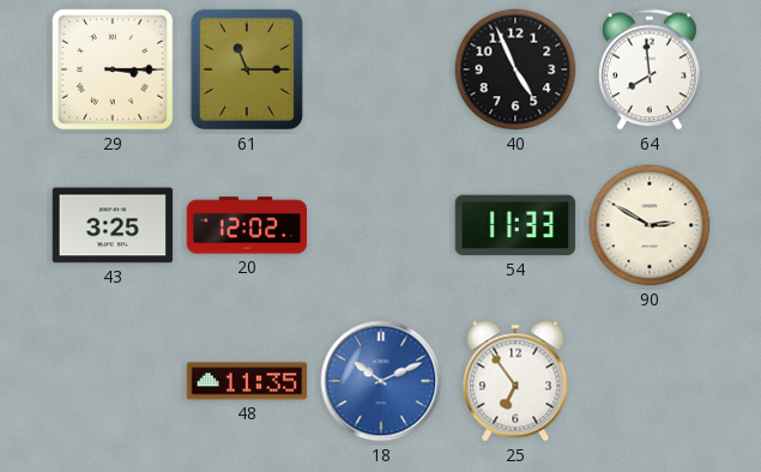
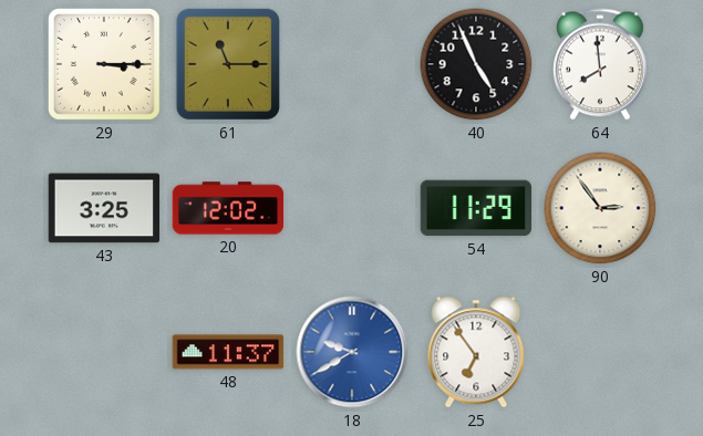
54: 11:33 -> 11:29
90: 2:50 -> 2:54
48: 11:35 -> 11:37
18: 10:11 -> 9:40
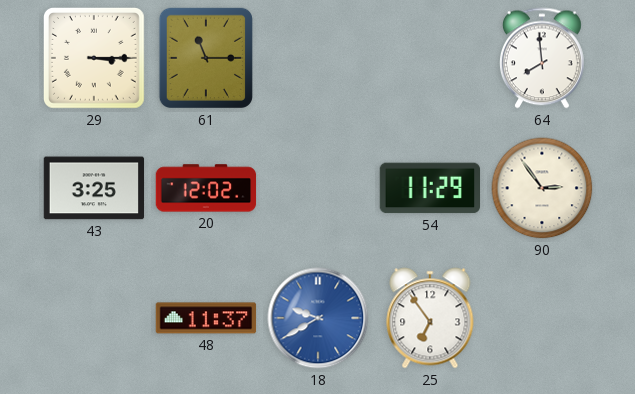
40: 4:56 -> none
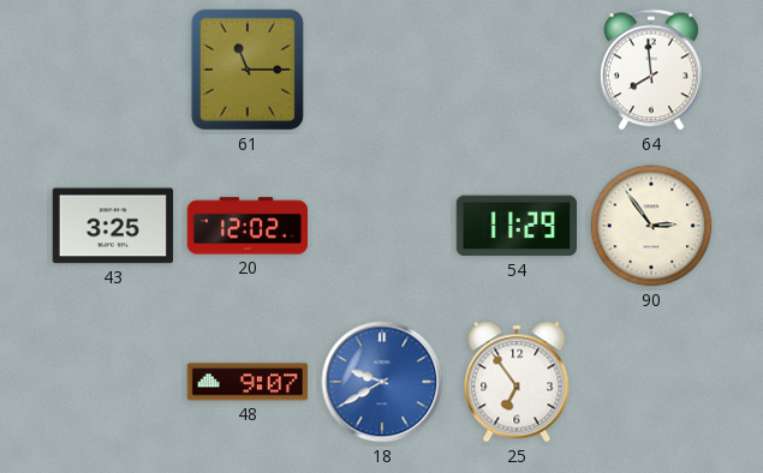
29: 3:15 -> none
48: 11:37 -> 9:07
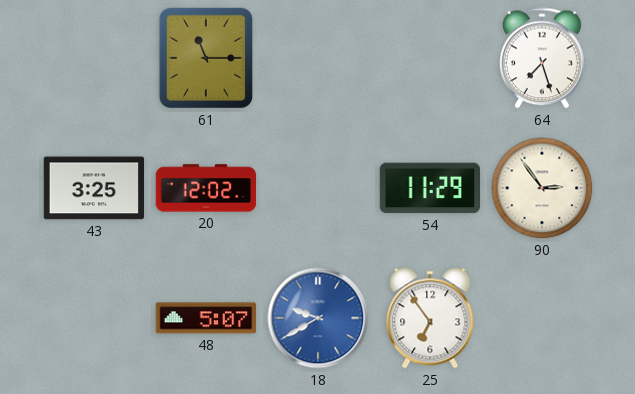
64: 7:59 -> 7:27
48: 9:07 -> 5:07
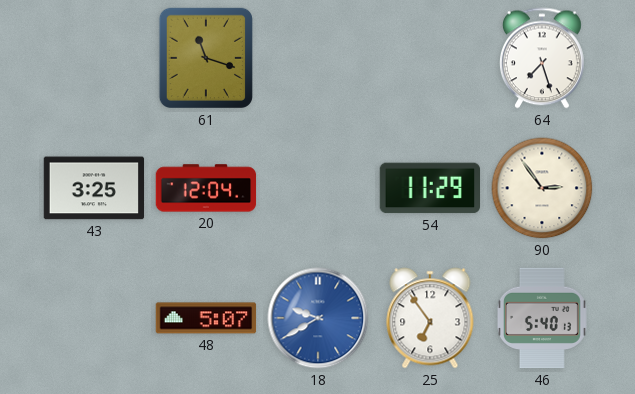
61: 11:15 -> 11:18
20: 12:02 -> 12:04
46: none -> 5:40
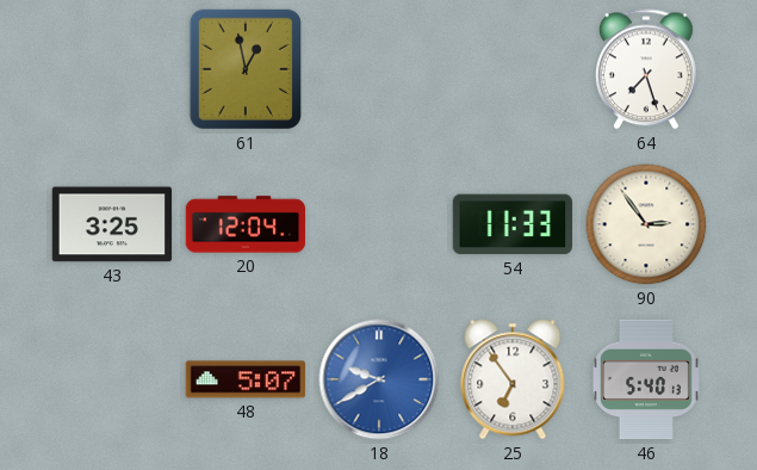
61: 11:18 -> 12:58
54: 11:29 -> 11:33
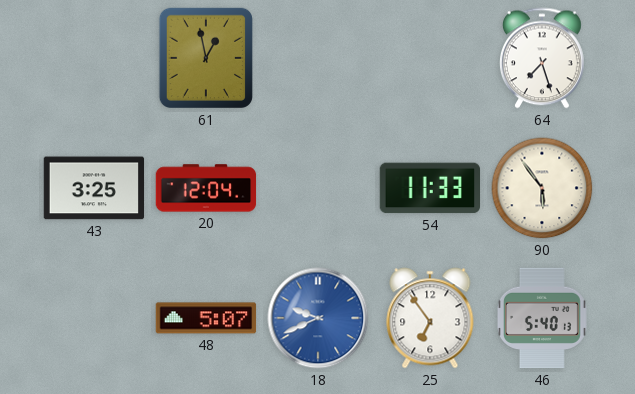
90: 2:54 -> 5:54
18: 9:40 -> 9:41
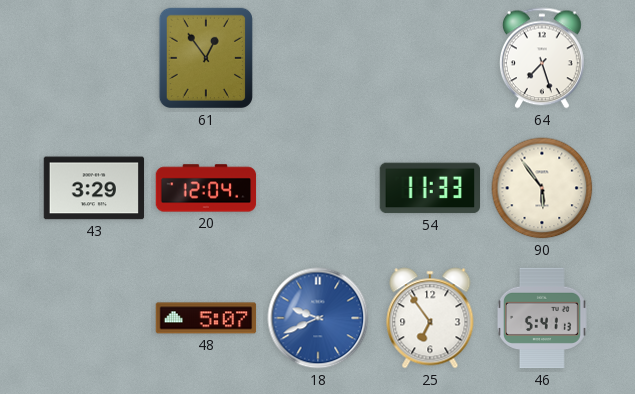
61: 12:58 -> 12:54
43: 3:25 -> 3:29
46: 5:40 -> 5:41
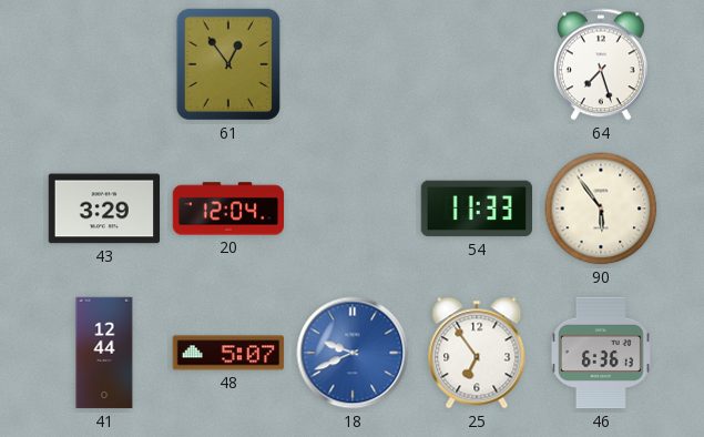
41: none -> 12:44
46: 5:41 -> 6:36
